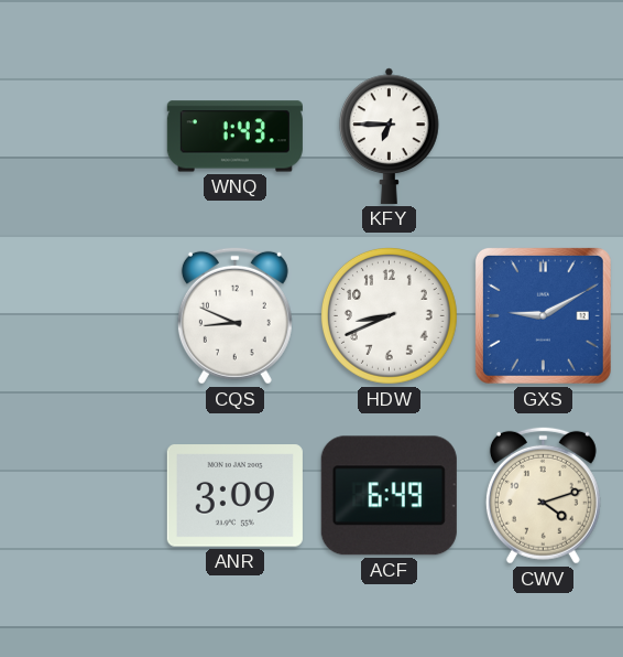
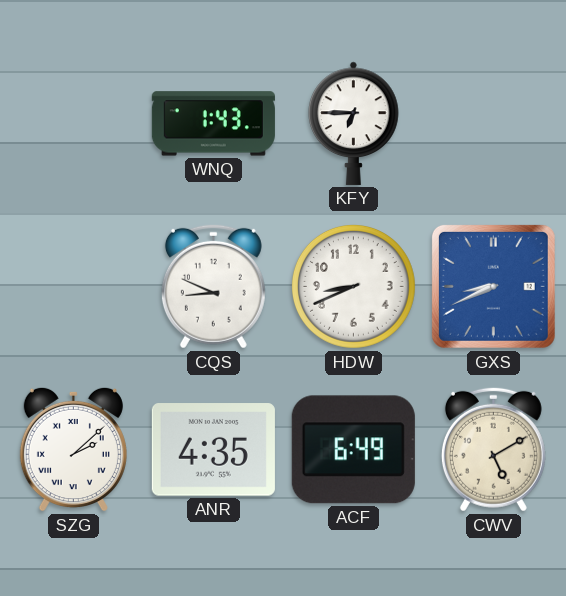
GXS: 9:10 -> 8:41
SZG: none -> 2:08
ANR: 3:09 -> 4:35
CWV: 4:12 -> 5:10
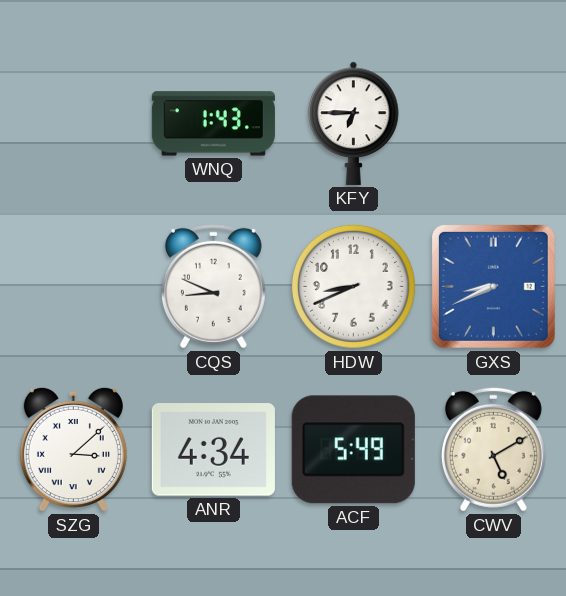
SZG: 2:08 -> 3:08
ANR: 4:35 -> 4:34
ACF: 6:49 -> 5:49
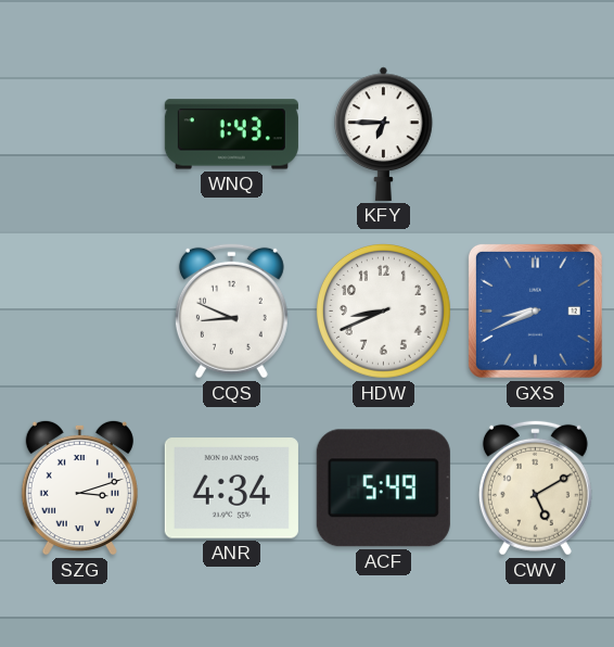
SZG: 3:08 -> 3:12
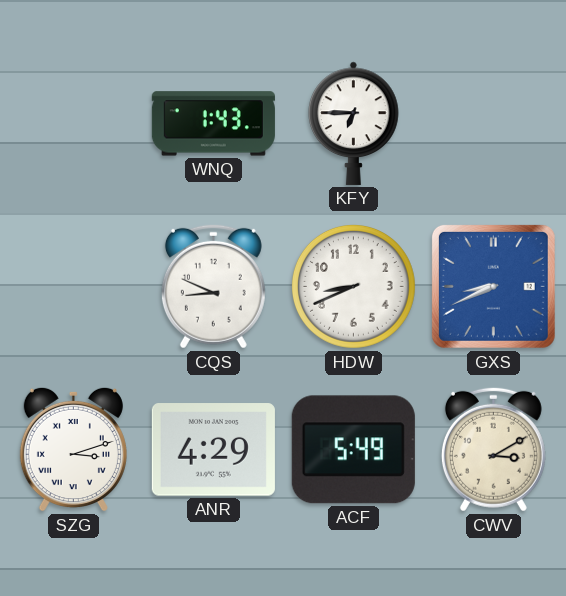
ANR: 4:34 -> 4:29
CWV: 5:10 -> 3:10
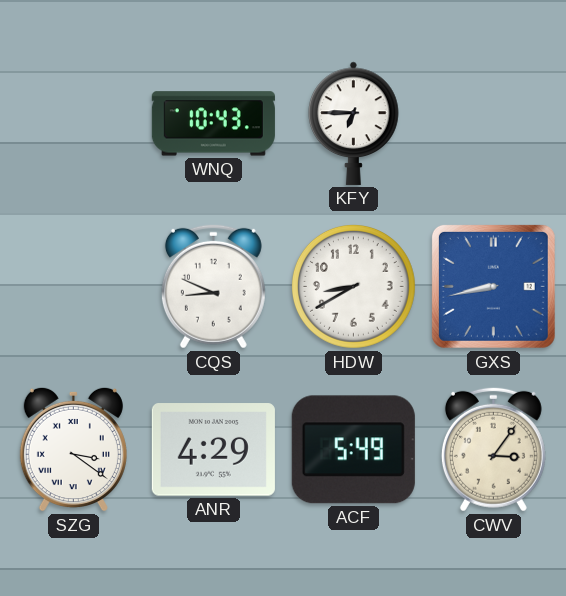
WNQ: 1:43 -> 10:43
HDW: 8:41 -> 8:40
GXS: 8:41 -> 8:43
SZG: 3:12 -> 3:21
CWV: 3:10 -> 3:06
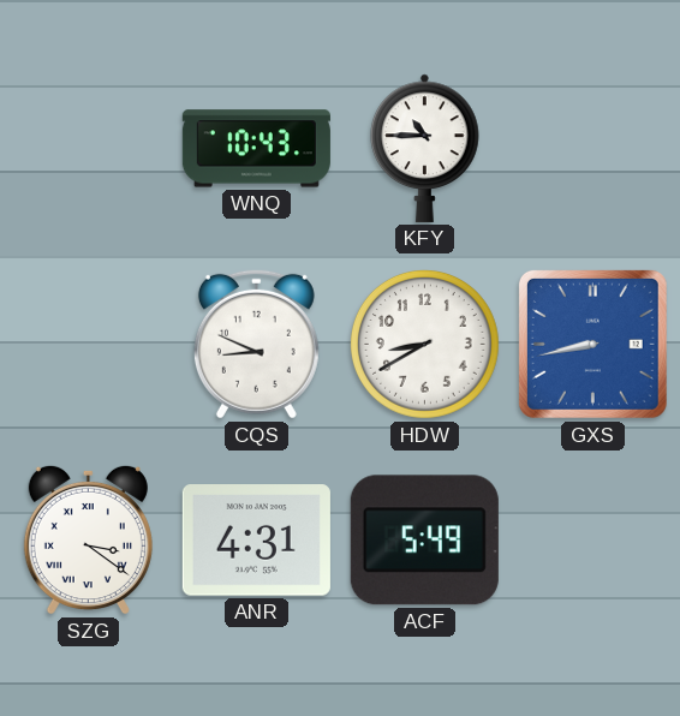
KFY: 6:45 -> 10:45
ANR: 4:29 -> 4:31
CWV: 3:06 -> none
